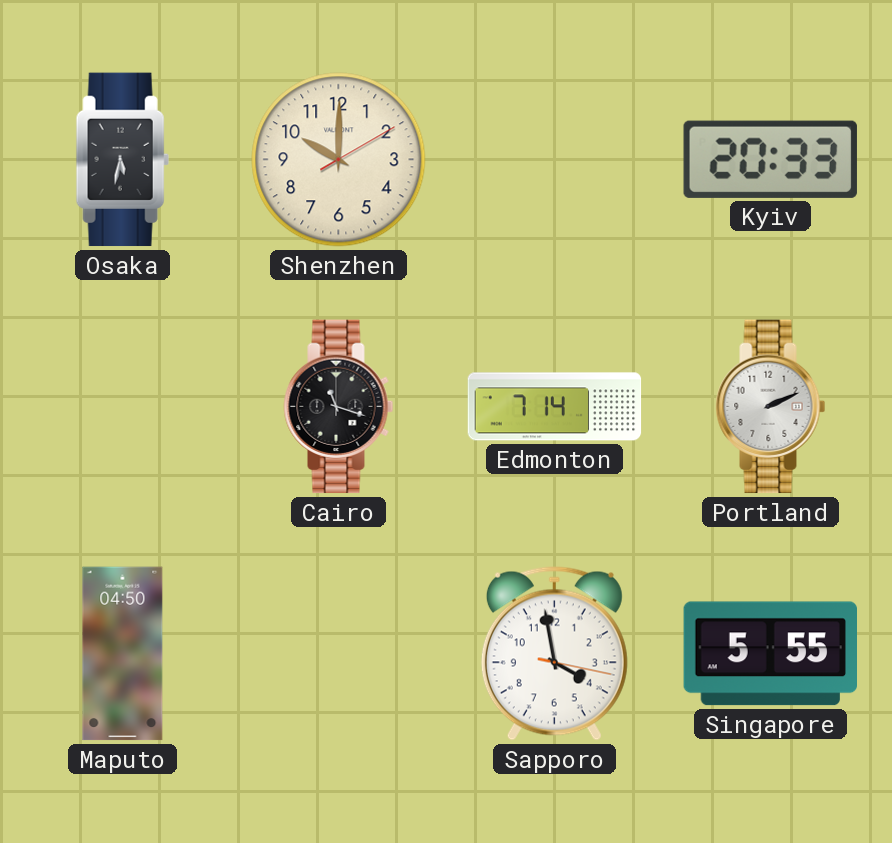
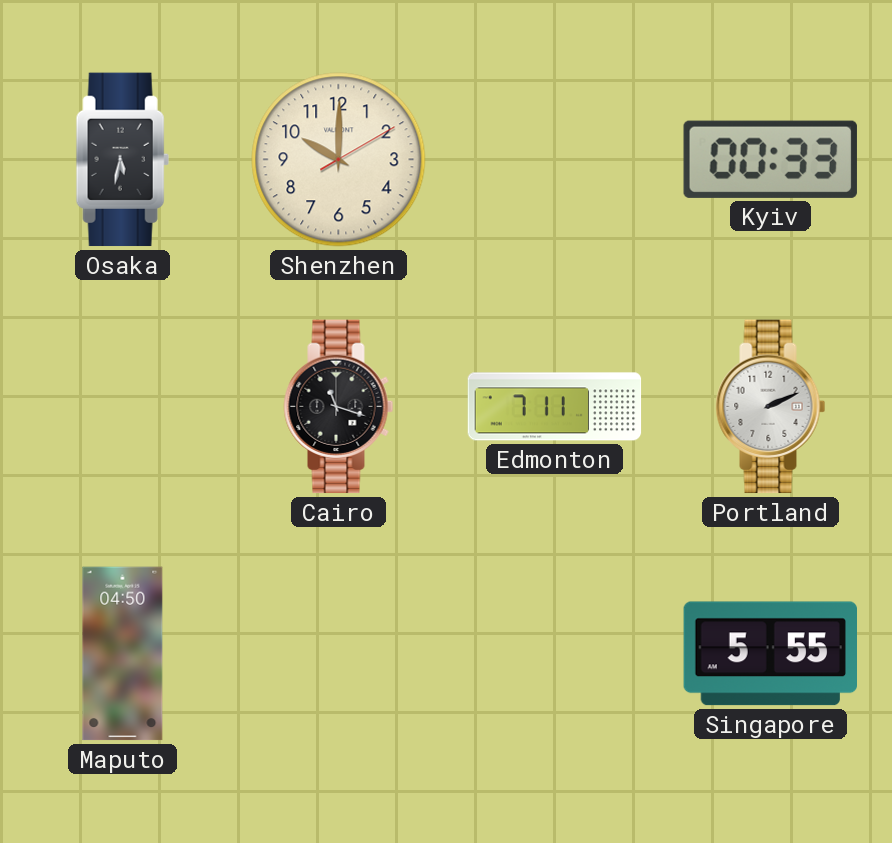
Kyiv: 20:33 -> 00:33
Edmonton: 7:14 -> 7:11
Sapporo: 3:58 -> none
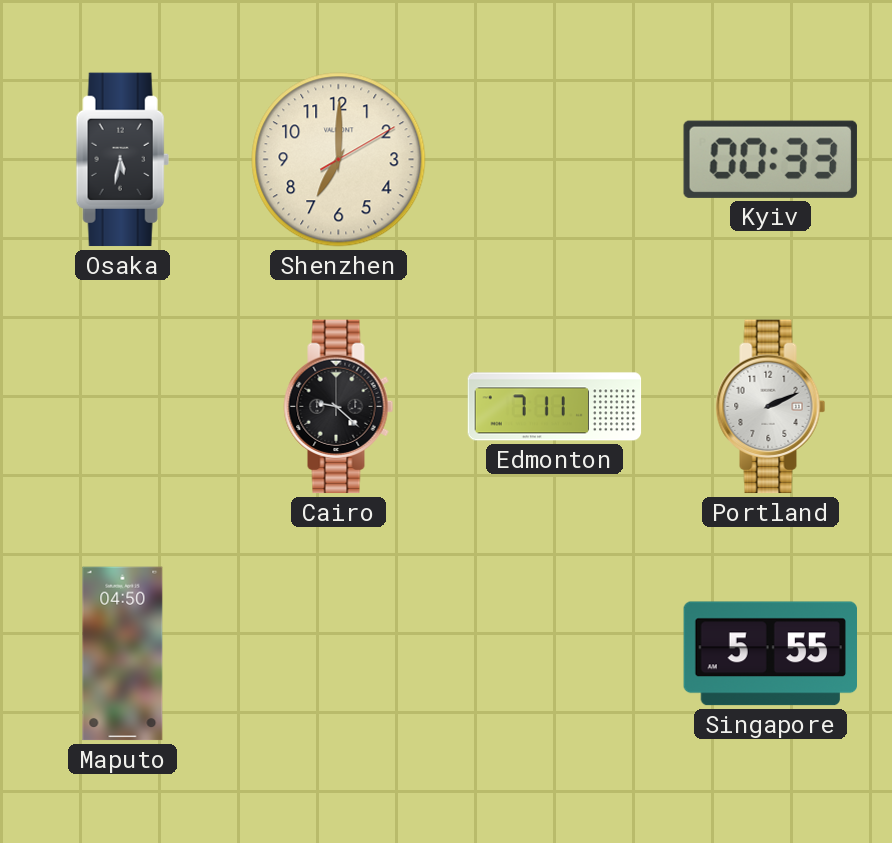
Shenzhen: 10:00 -> 7:00
Cairo: 11:18 -> 9:22
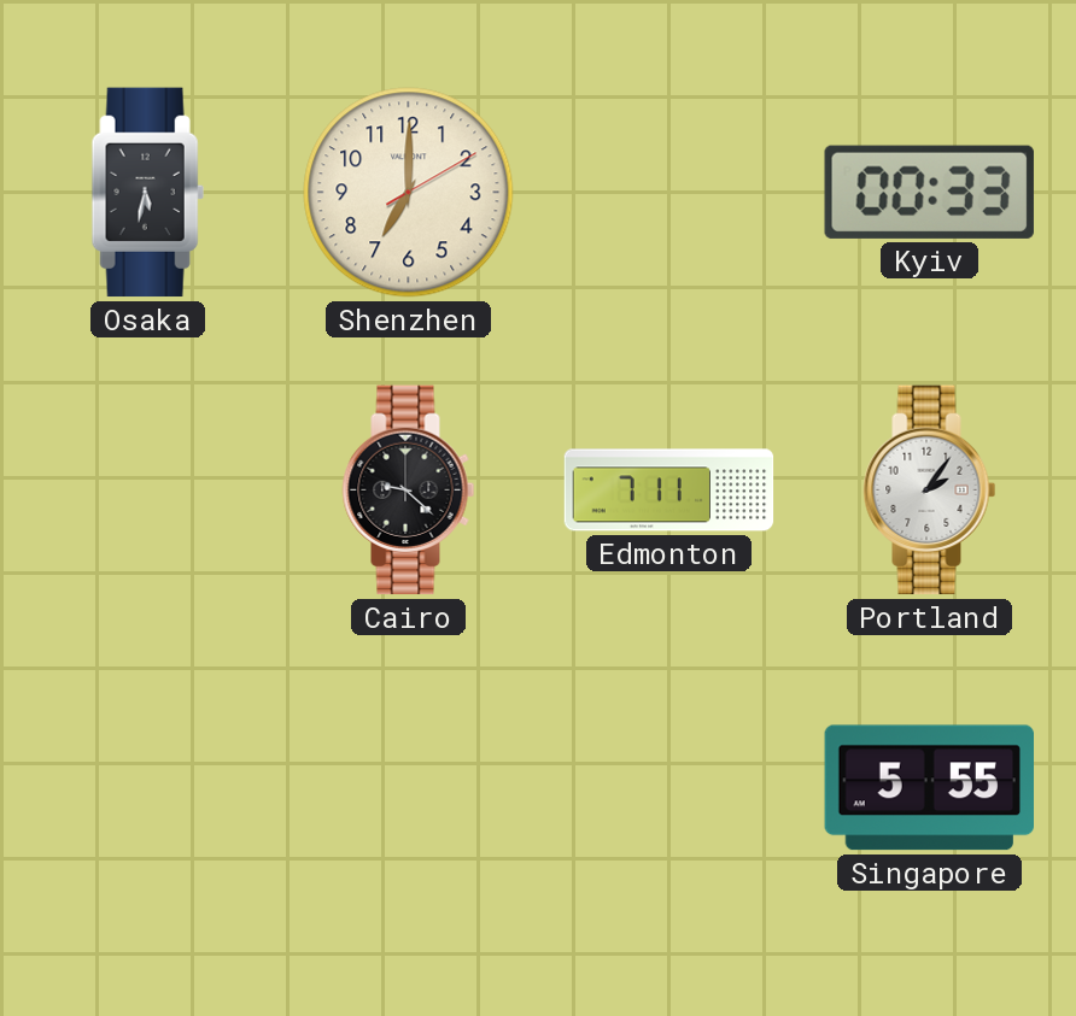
Portland: 2:11 -> 2:06
Maputo: 04:50 -> none
